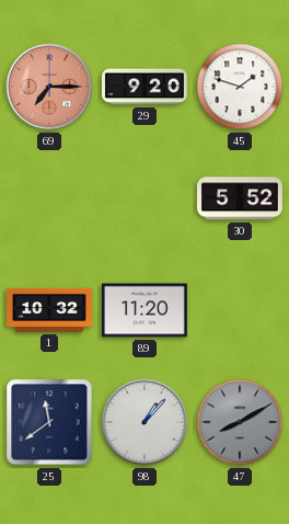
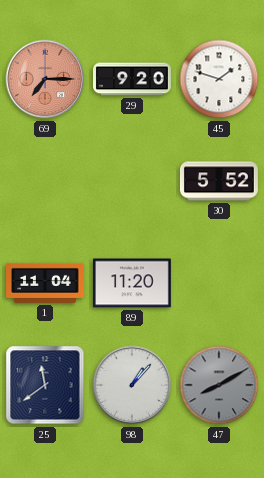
1: 10:32 -> 11:04
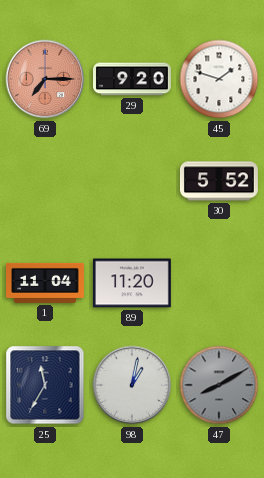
25: 11:39 -> 11:35
98: 1:07 -> 1:02
